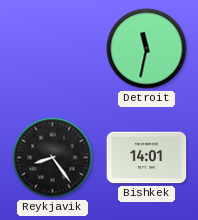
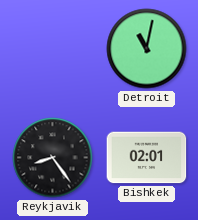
Detroit: 11:32 -> 11:02
Bishkek: 14:01 -> 02:01
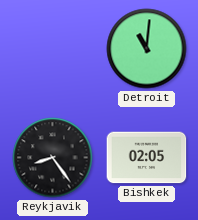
Detroit: 11:02 -> 11:01
Bishkek: 02:01 -> 02:05
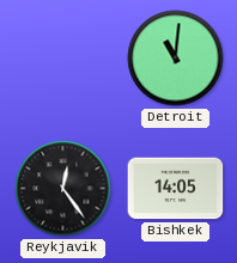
Reykjavik: 8:24 -> 12:24
Bishkek: 02:05 -> 14:05
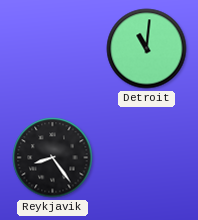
Reykjavik: 12:24 -> 8:24
Bishkek: 14:05 -> none
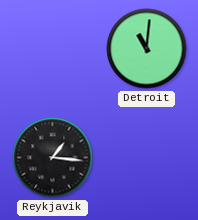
Reykjavik: 8:24 -> 1:16
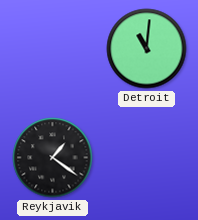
Reykjavik: 1:16 -> 1:21
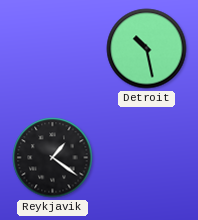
Detroit: 11:01 -> 10:28
